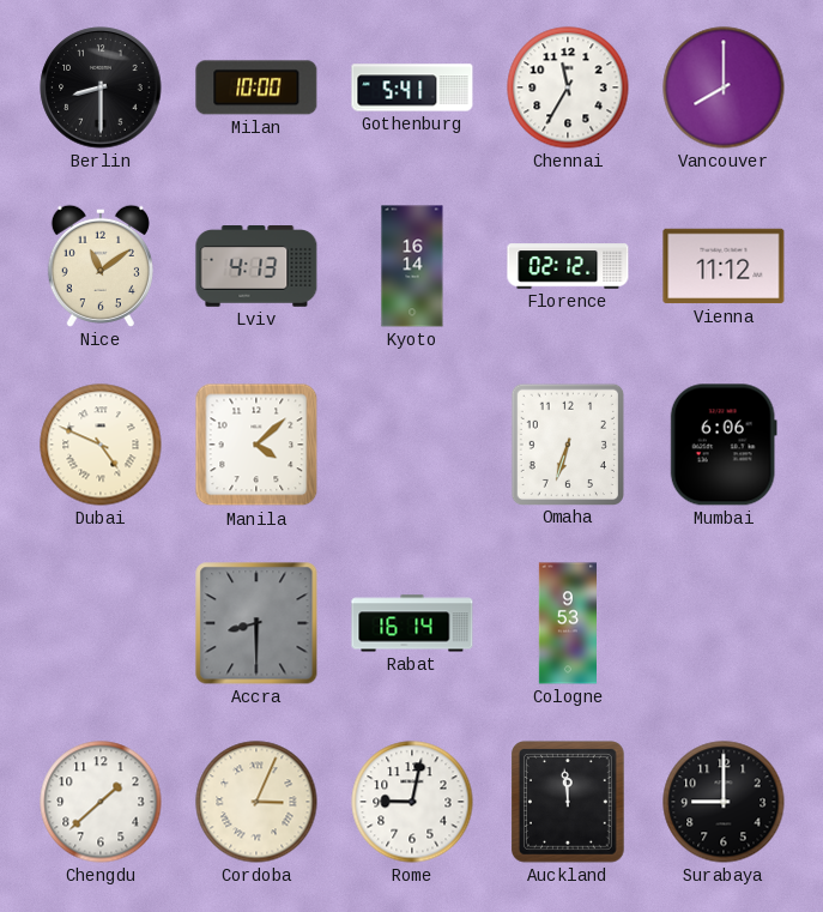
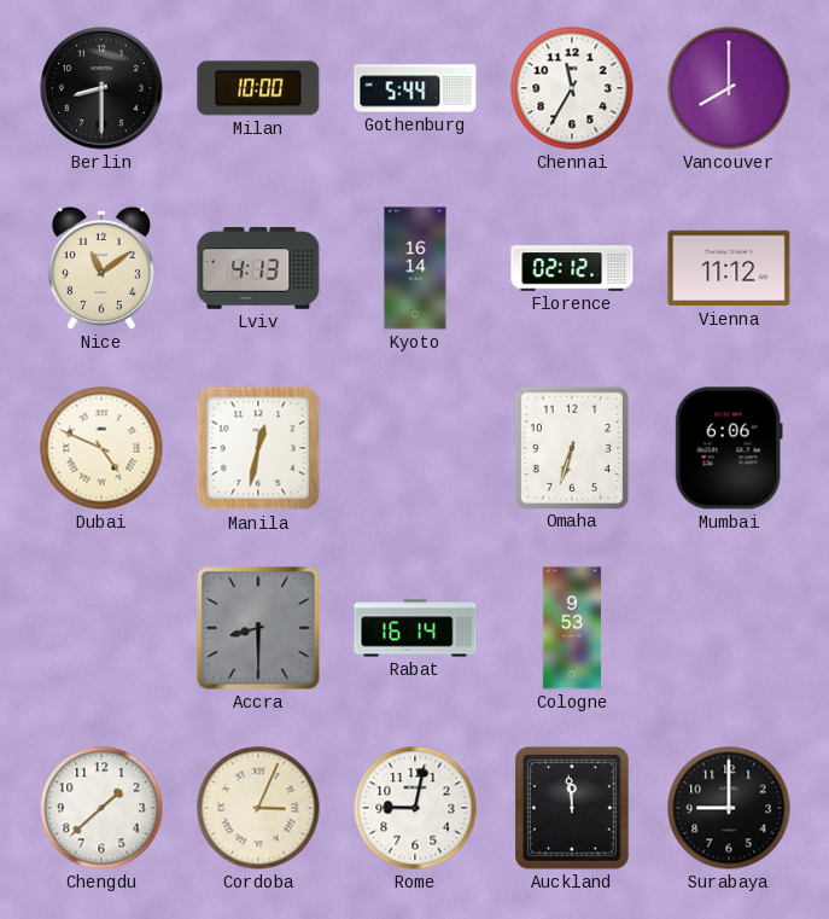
Gothenburg: 5:41 -> 5:44
Manila: 4:08 -> 12:32
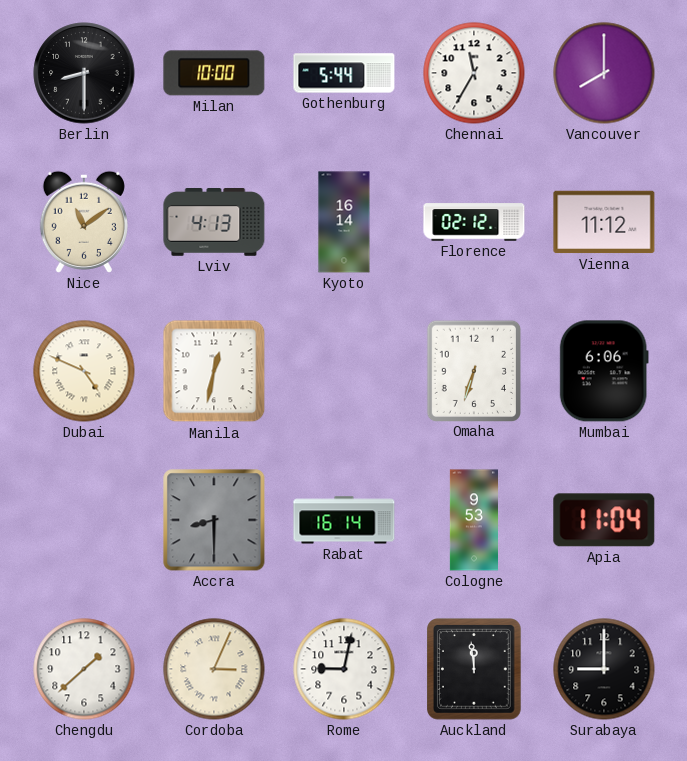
Apia: none -> 11:04
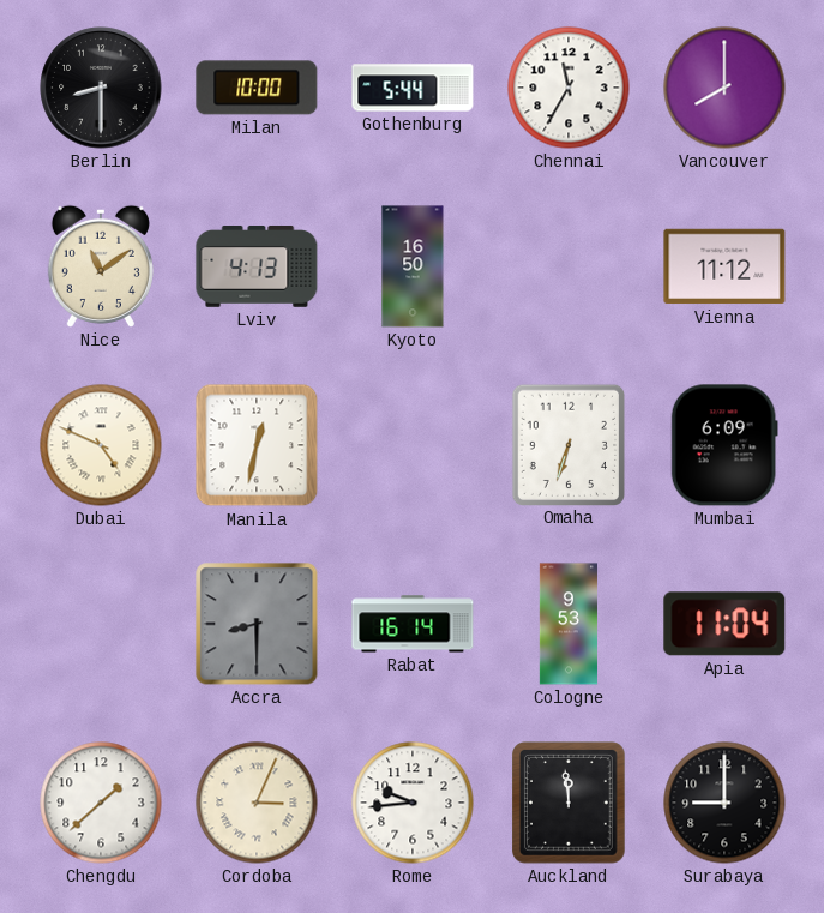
Kyoto: 16:14 -> 16:50
Florence: 02:12 -> none
Mumbai: 6:06 -> 6:09
Rome: 9:02 -> 9:44
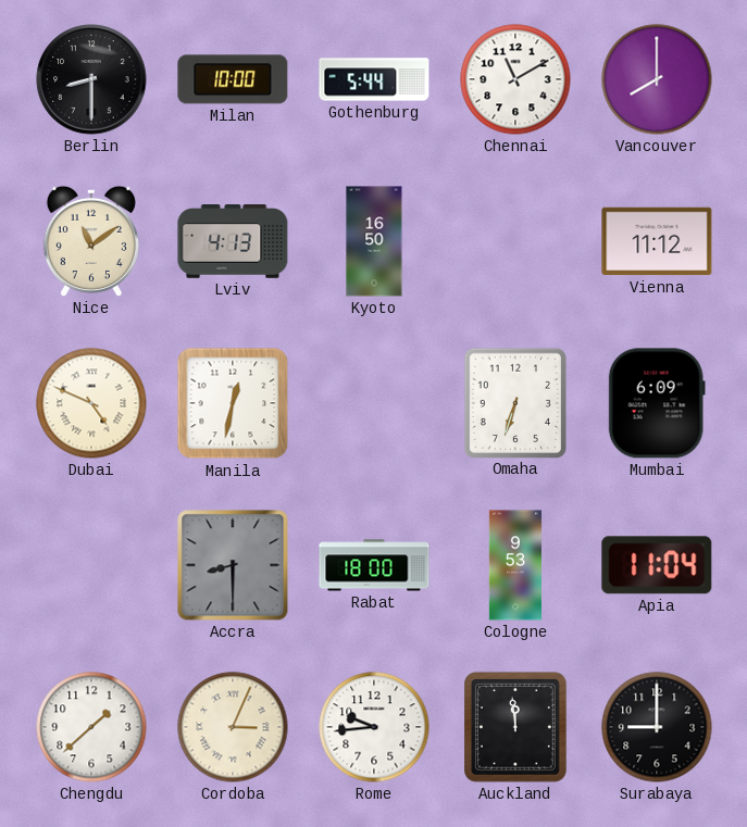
Chennai: 11:35 -> 11:10
Rabat: 16:14 -> 18:00
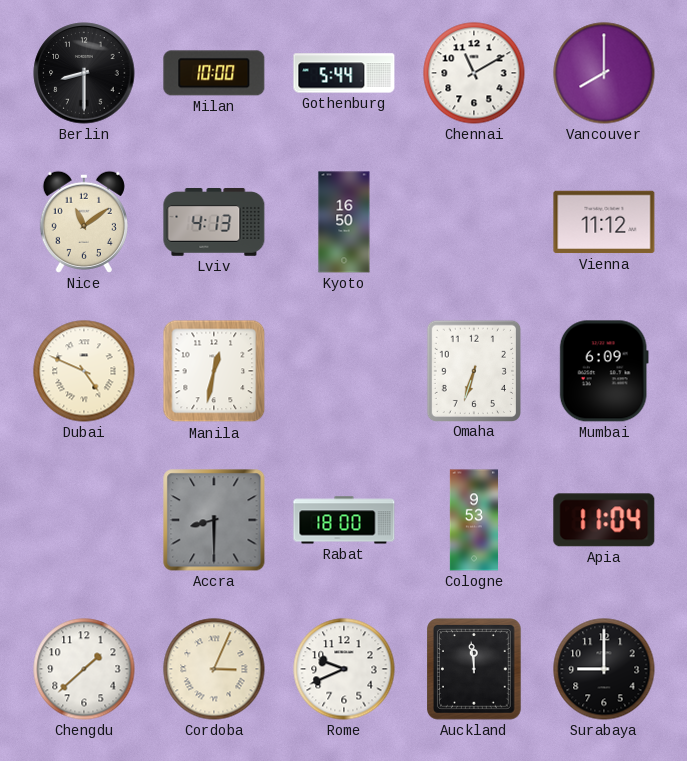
Rome: 9:44 -> 9:41
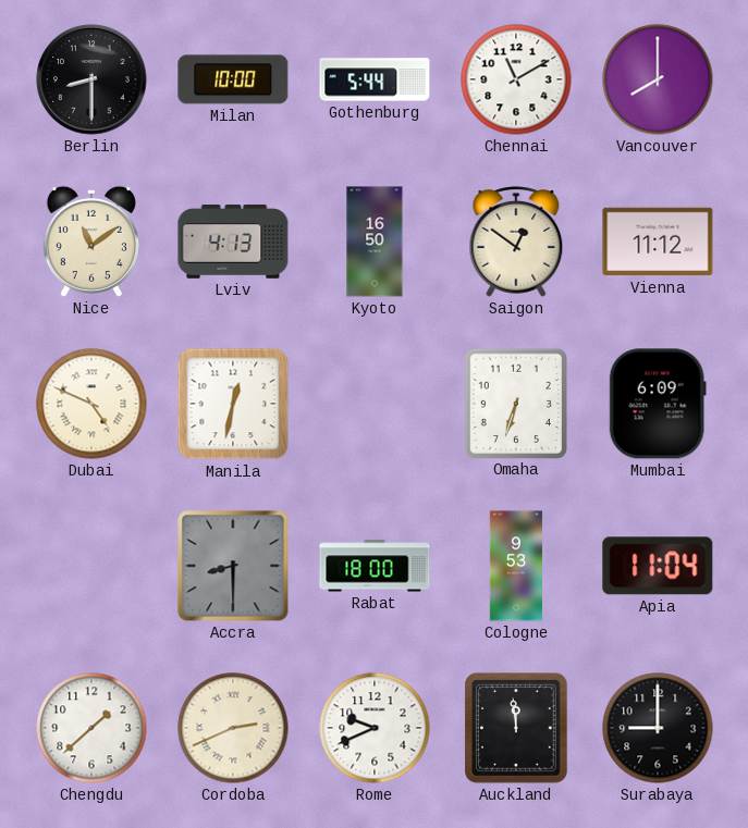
Saigon: none -> 12:51
Cordoba: 3:04 -> 2:41
